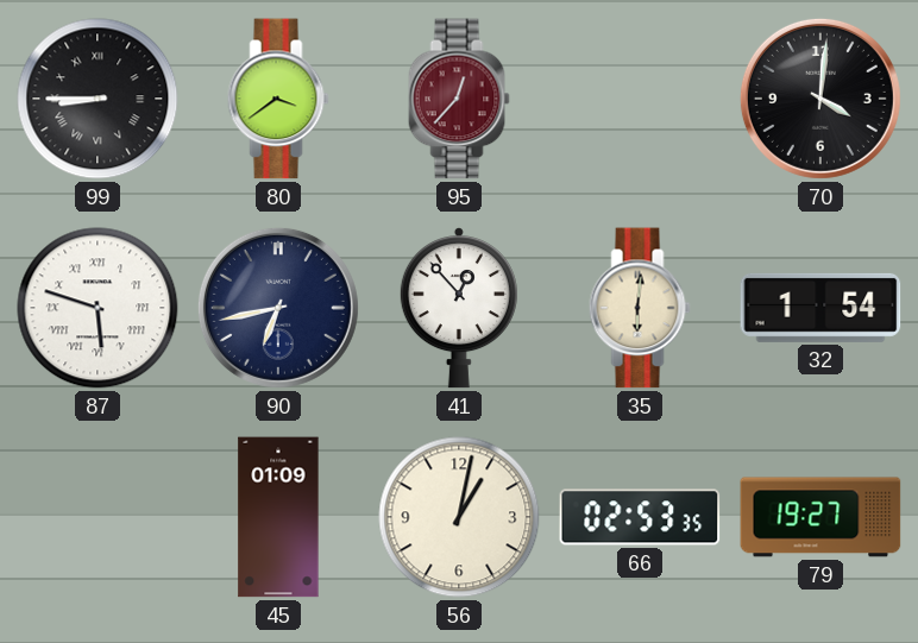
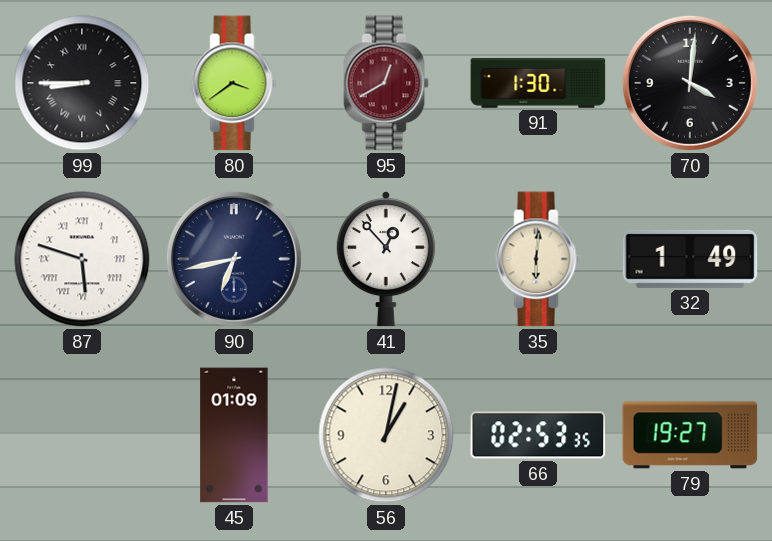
95: 12:37 -> 12:40
91: none -> 1:30
32: 1:54 -> 1:49
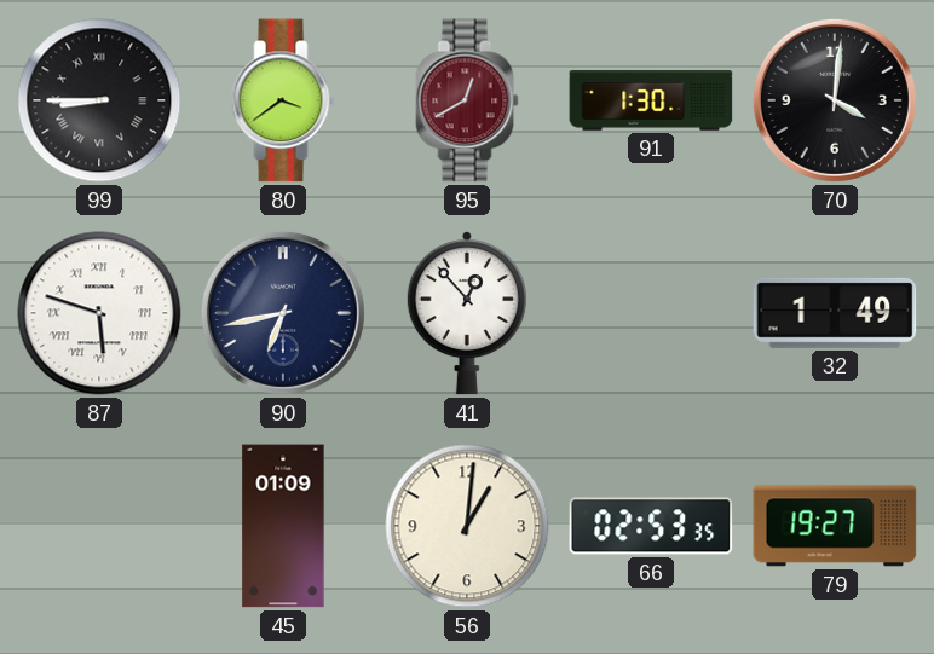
35: 6:01 -> none
56: 1:02 -> 1:01
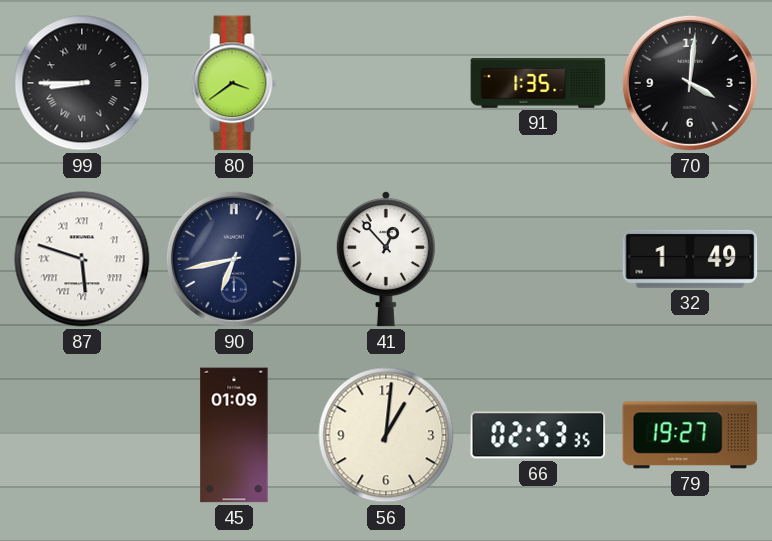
95: 12:40 -> none
91: 1:30 -> 1:35
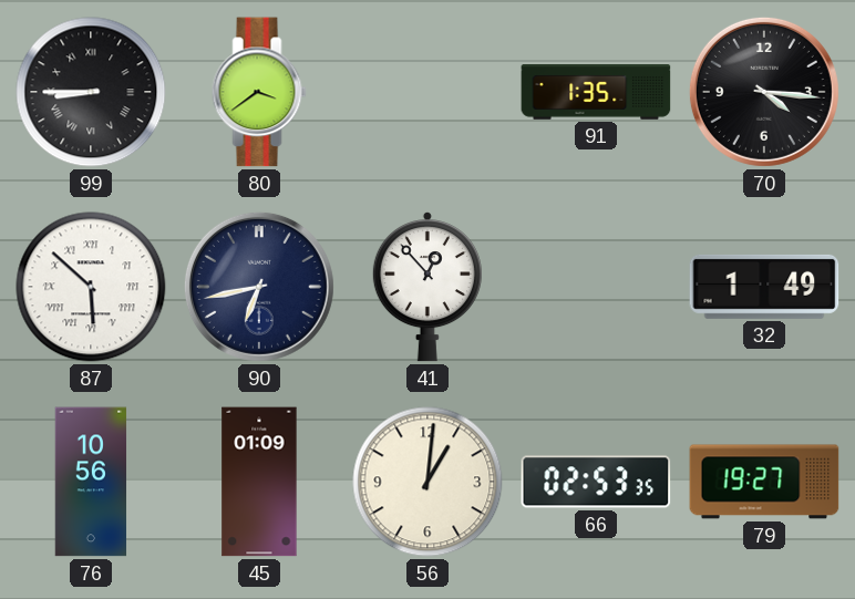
70: 4:01 -> 4:16
87: 5:48 -> 5:52
76: none -> 10:56
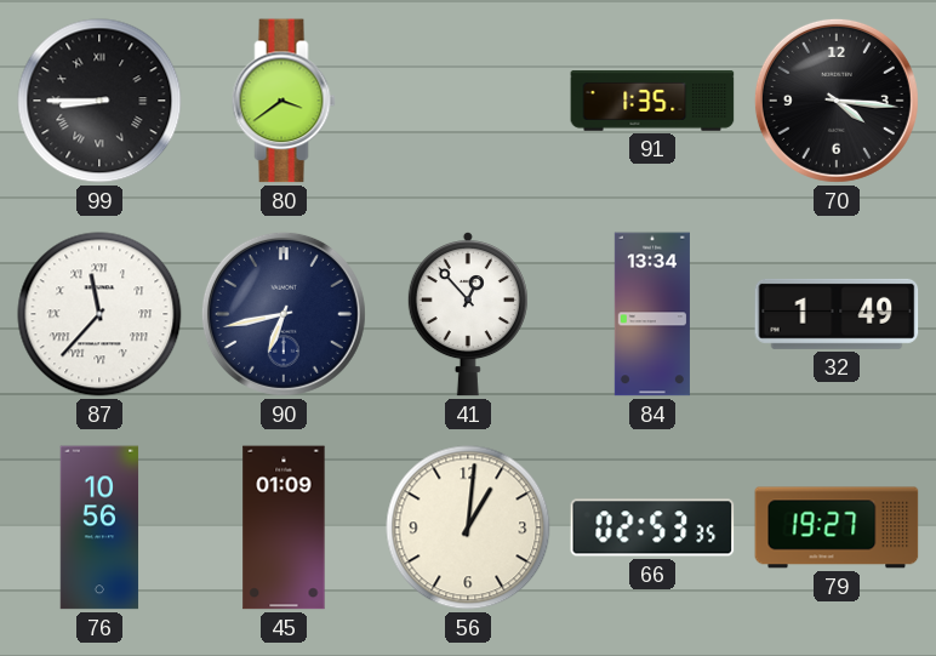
87: 5:52 -> 11:37
84: none -> 13:34
